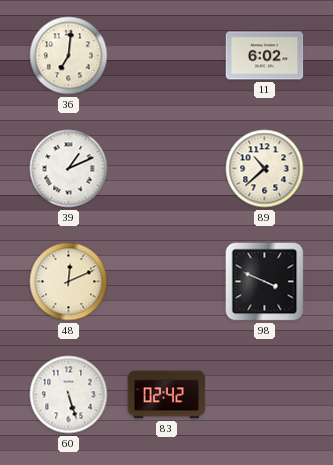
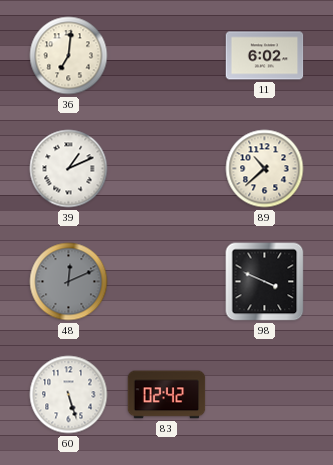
48 dial: cream -> grey
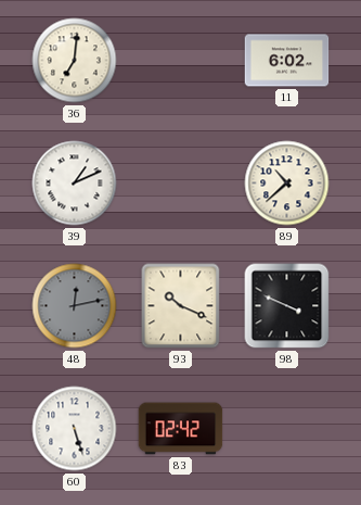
48: 12:11 -> 12:13
93: none -> 10:19
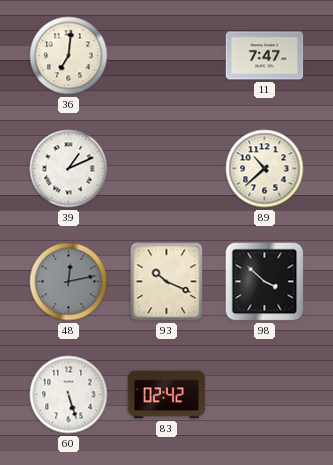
11: 6:02 -> 7:47
98: 3:49 -> 3:52
